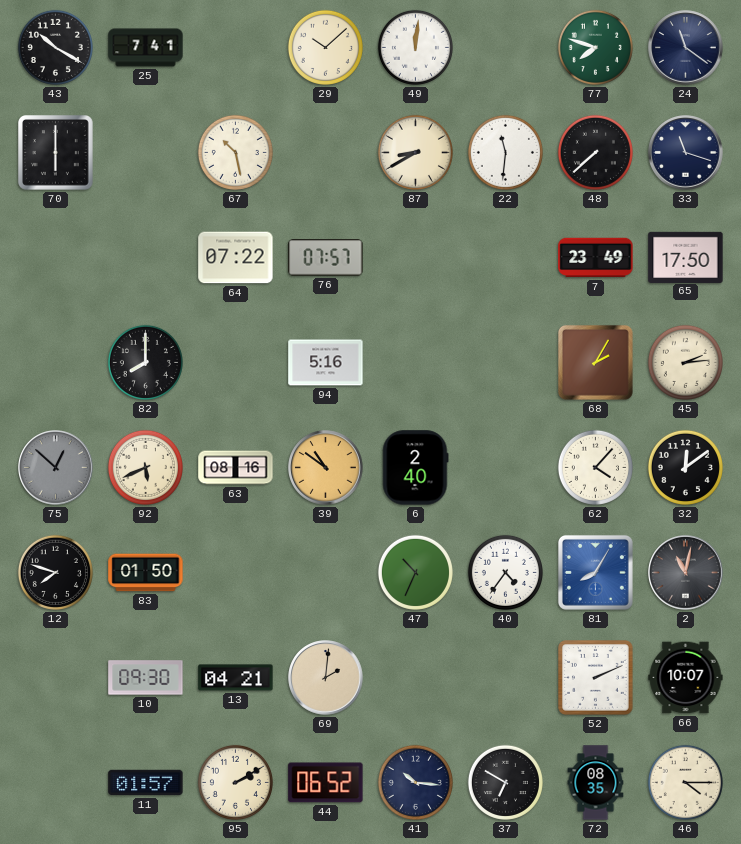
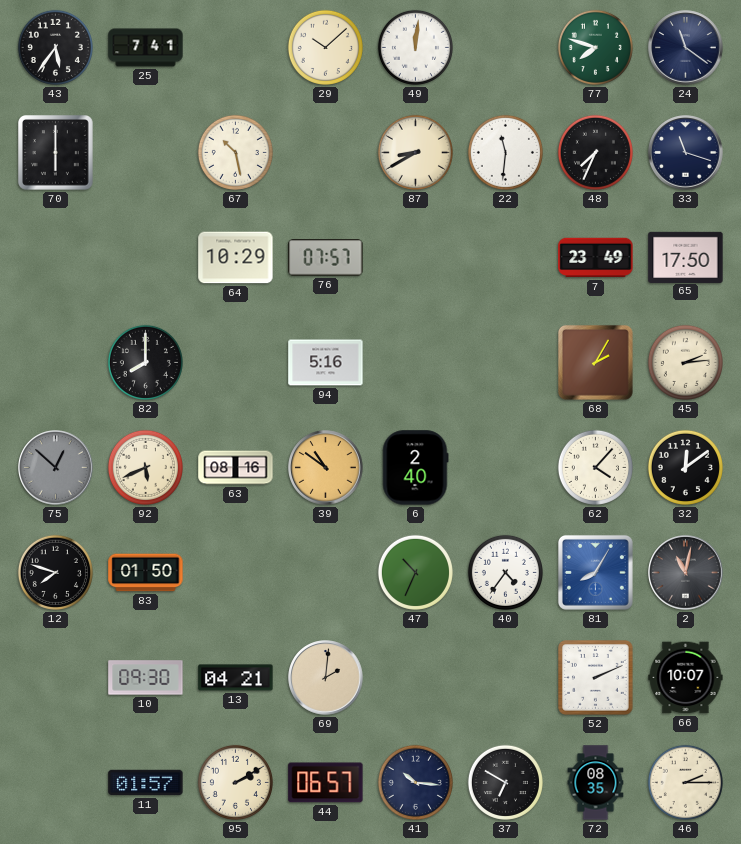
43: 10:20 -> 5:36
48: 7:38 -> 7:34
64: 07:22 -> 10:29
44: 06:52 -> 06:57
46: 4:15 -> 2:15
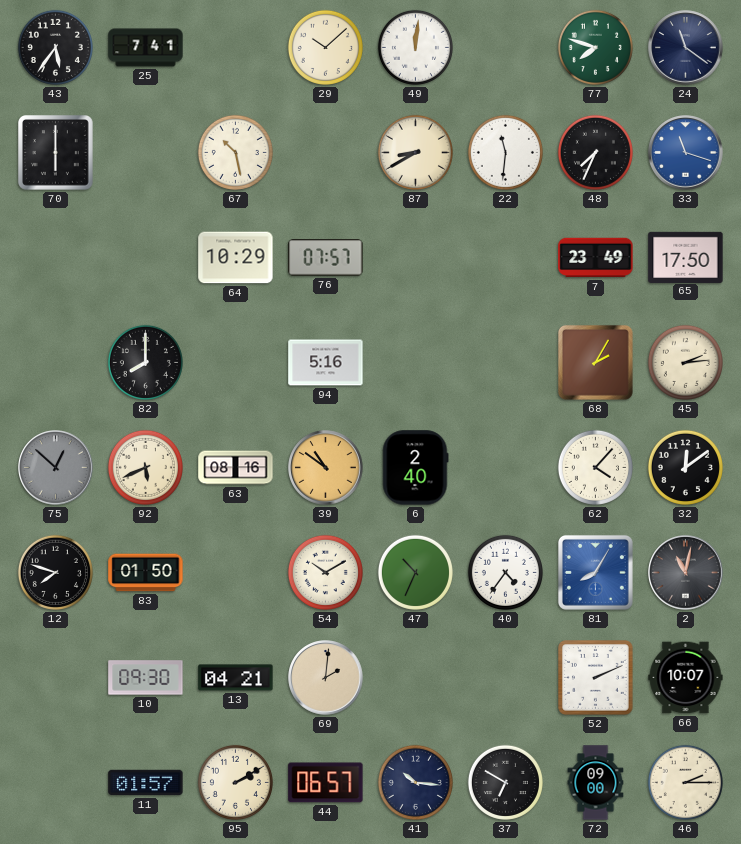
33 dial: navy -> blue
54: none -> 10:10
72: 08:35 -> 09:00
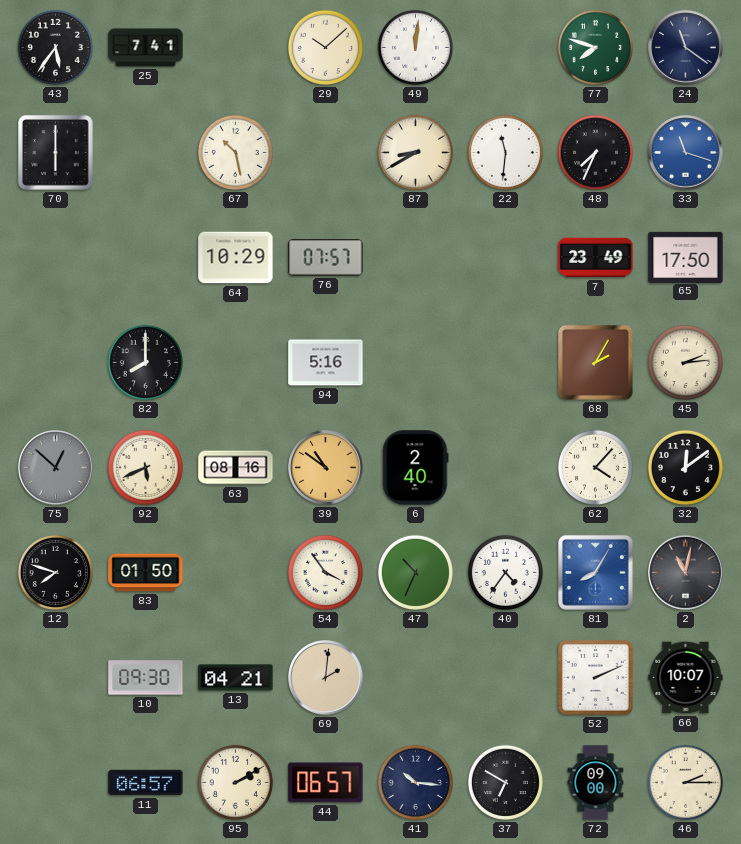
54: 10:10 -> 3:54
11: 01:57 -> 06:57
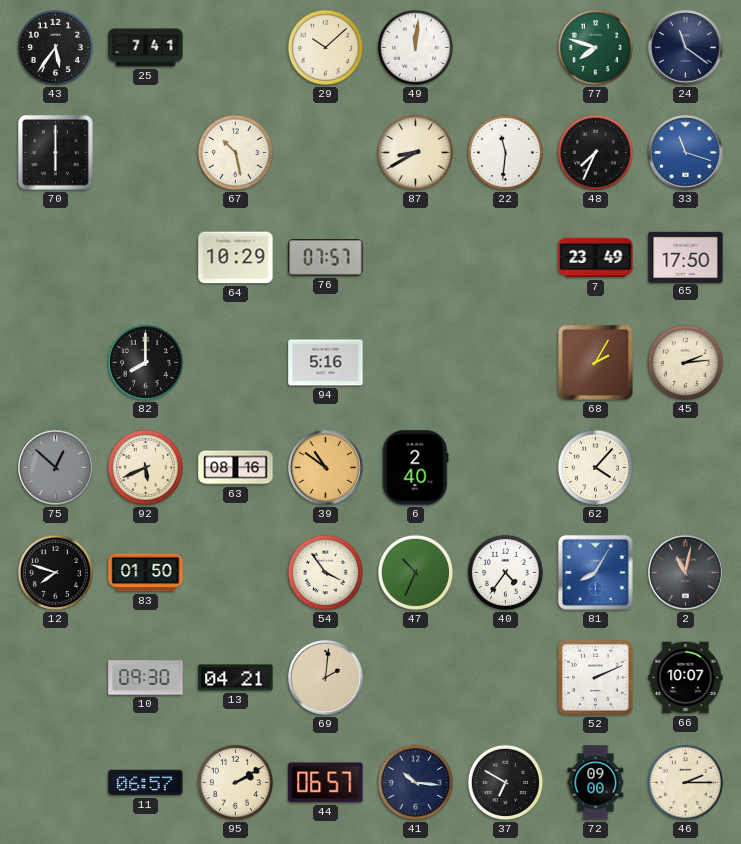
32: 12:09 -> none
